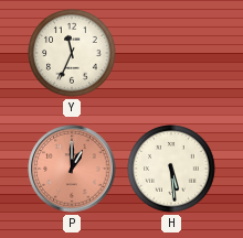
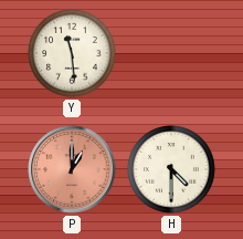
Y: 11:34 -> 11:29
H: 5:29 -> 4:30
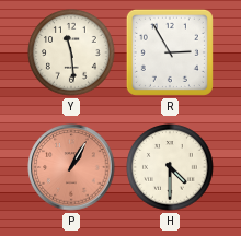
R: none -> 2:55
P: 1:00 -> 1:05
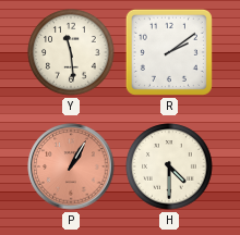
R: 2:55 -> 2:09
